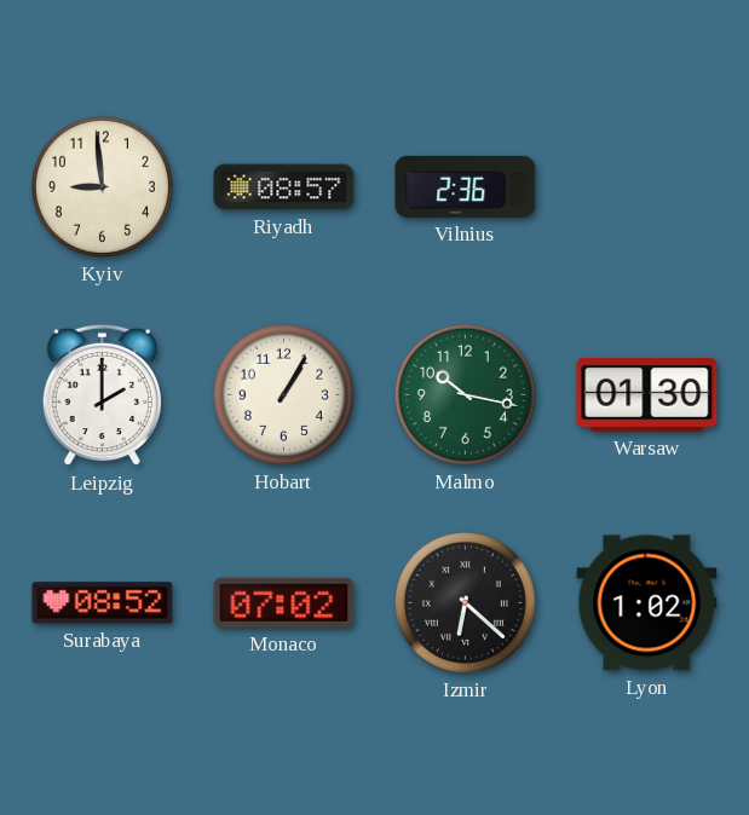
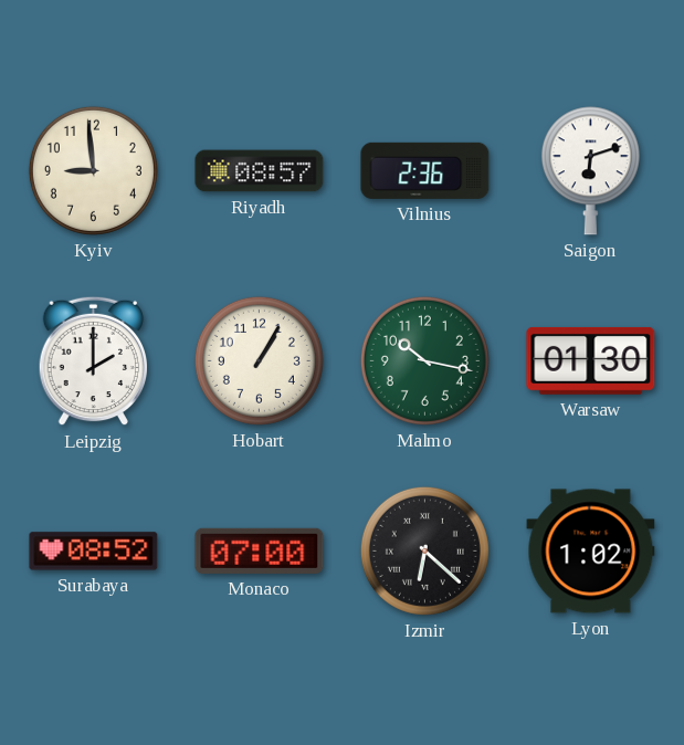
Saigon: none -> 6:12
Monaco: 07:02 -> 07:00
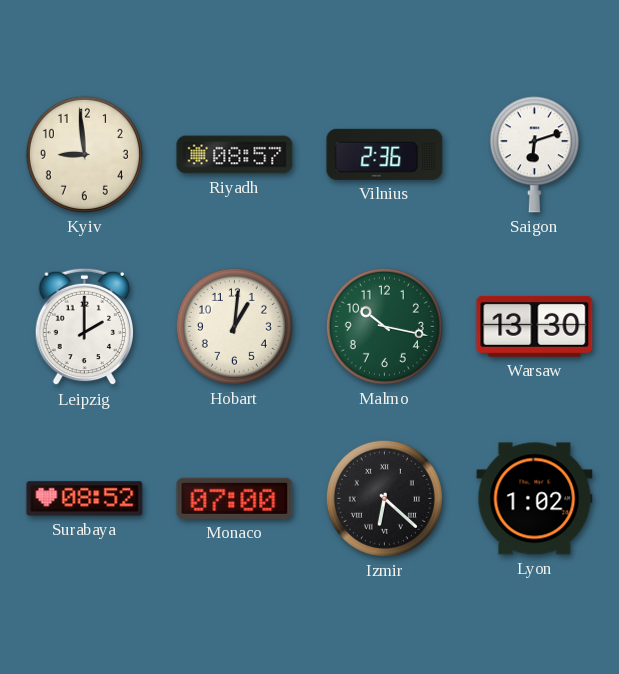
Hobart: 1:05 -> 1:01
Warsaw: 01:30 -> 13:30
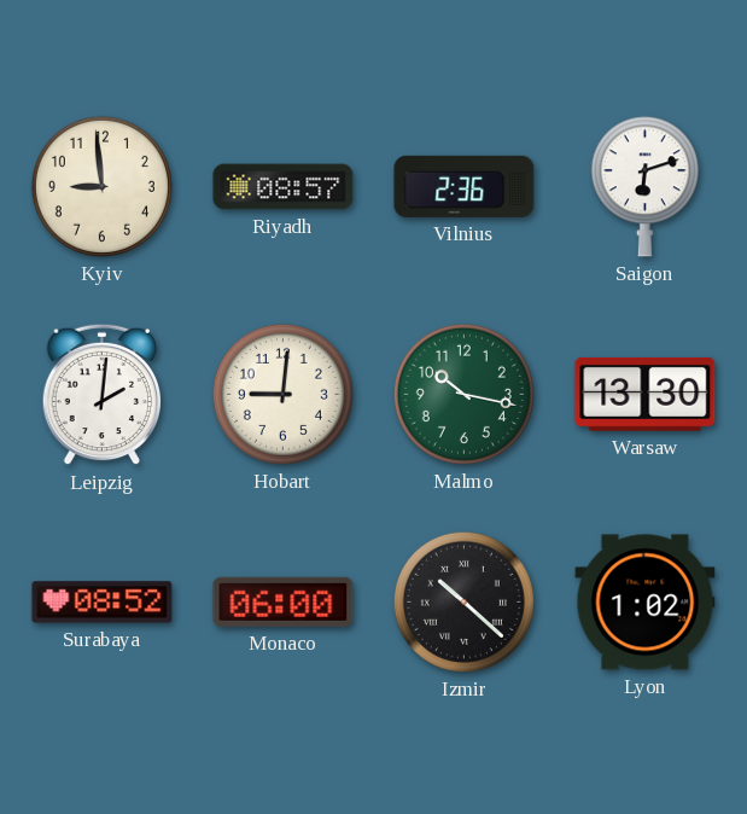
Leipzig: 2:00 -> 2:01
Hobart: 1:01 -> 9:01
Monaco: 07:00 -> 06:00
Izmir: 6:22 -> 10:22
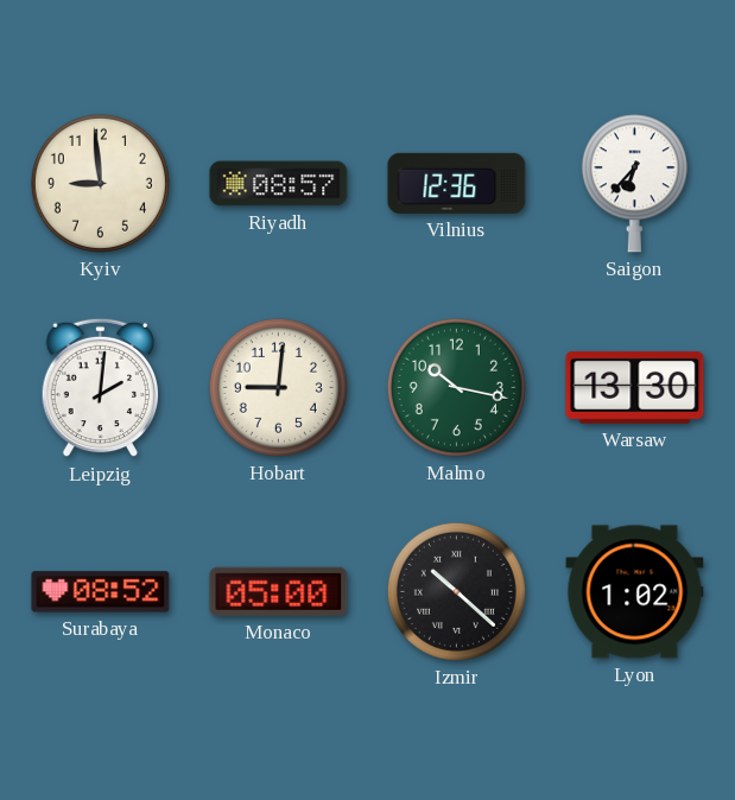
Vilnius: 2:36 -> 12:36
Saigon: 6:12 -> 6:37
Monaco: 06:00 -> 05:00
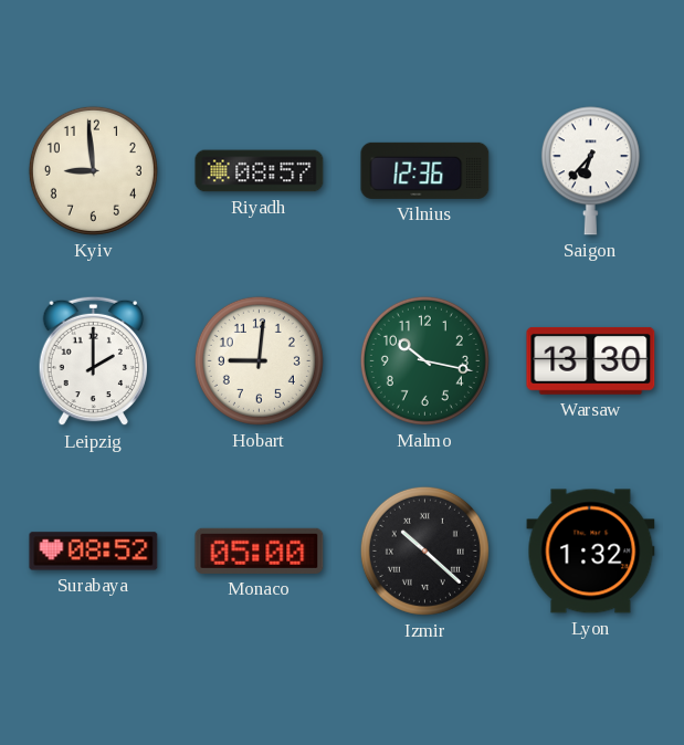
Leipzig: 2:01 -> 2:00
Lyon: 1:02 -> 1:32
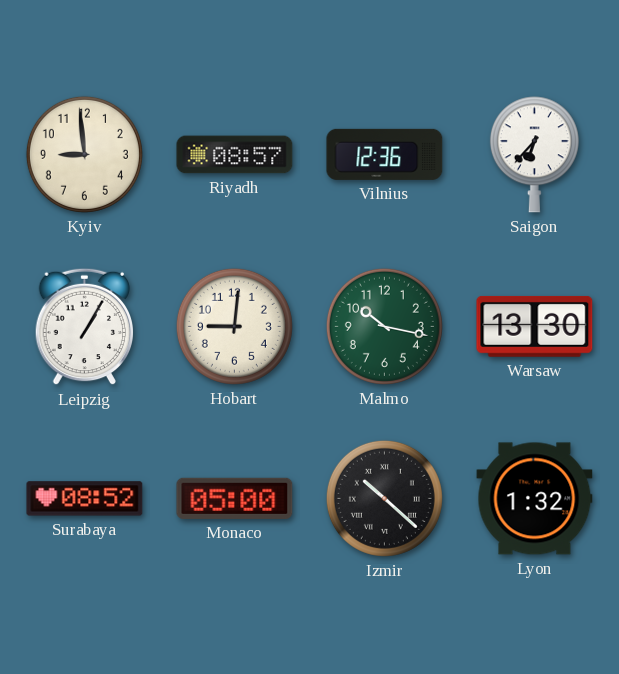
Leipzig: 2:00 -> 1:05
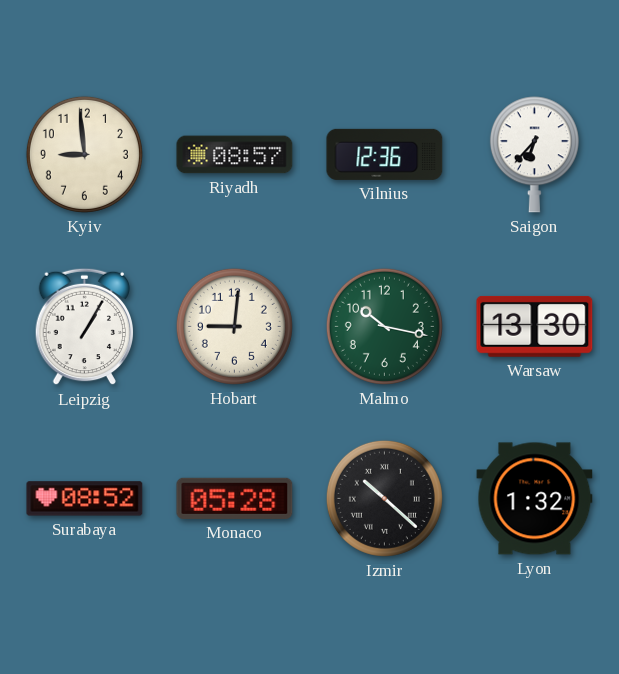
Monaco: 05:00 -> 05:28
